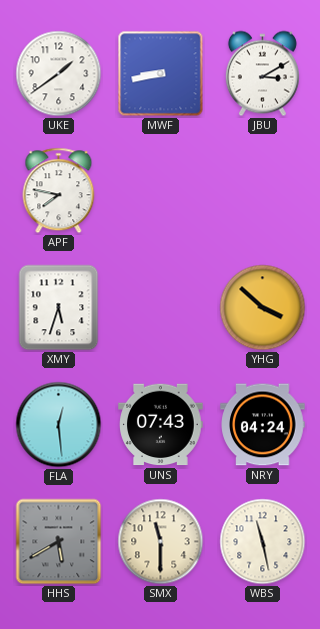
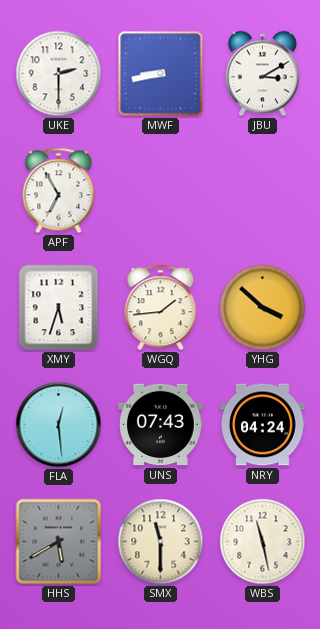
UKE: 1:39 -> 2:30
APF: 7:47 -> 6:55
WGQ: none -> 1:44
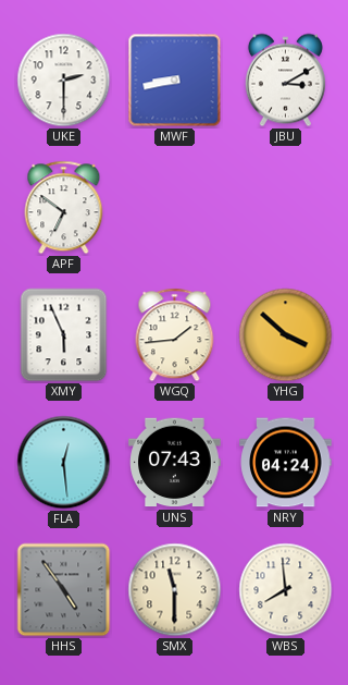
APF: 6:55 -> 6:51
XMY: 5:33 -> 5:56
HHS: 5:40 -> 4:54
WBS: 11:28 -> 7:59
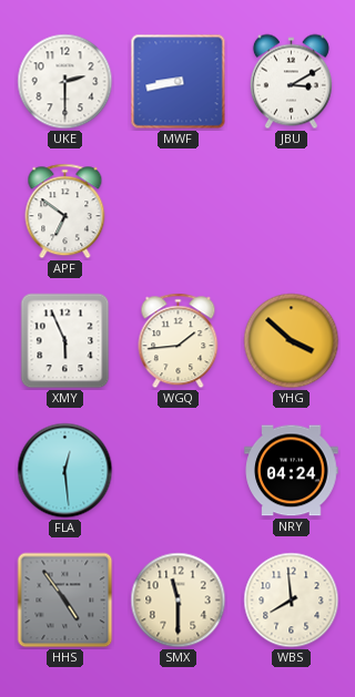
UNS: 07:43 -> none
